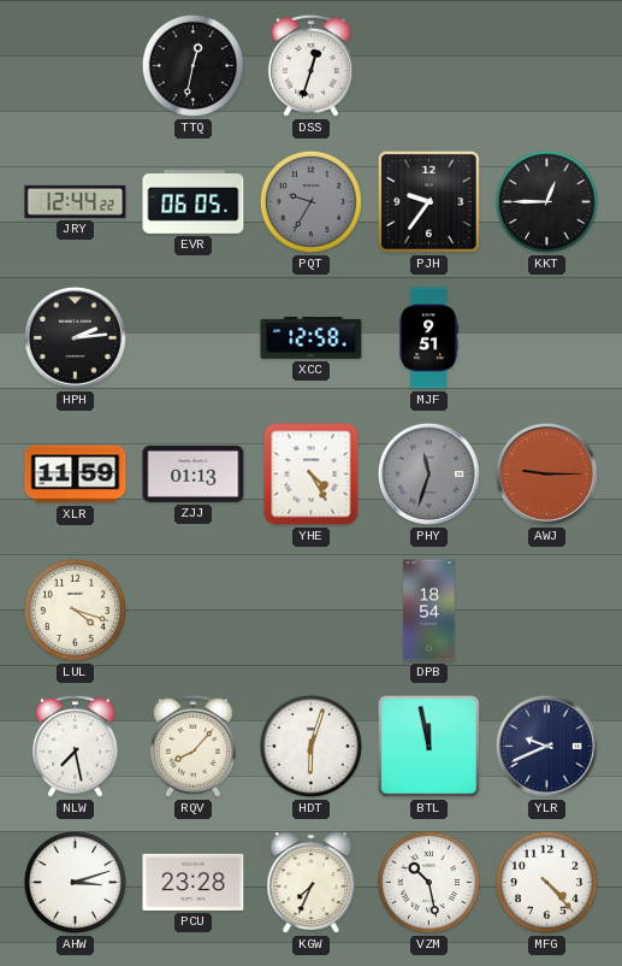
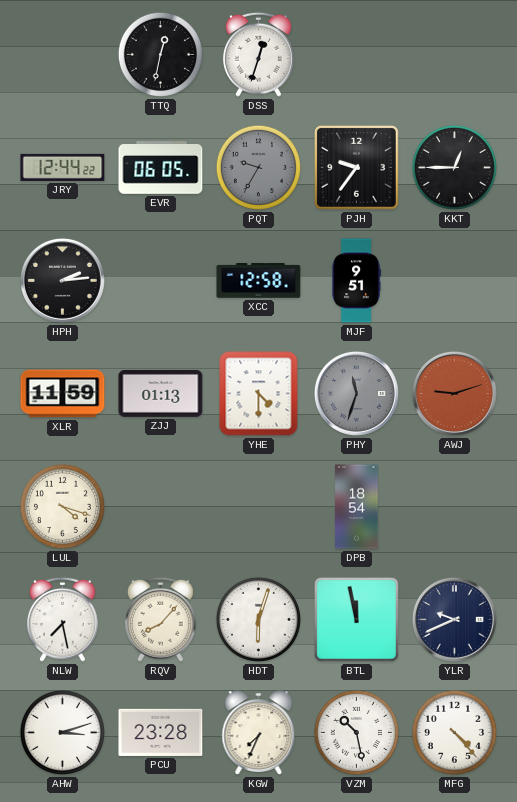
YHE: 4:25 -> 4:30
AWJ: 9:15 -> 9:12
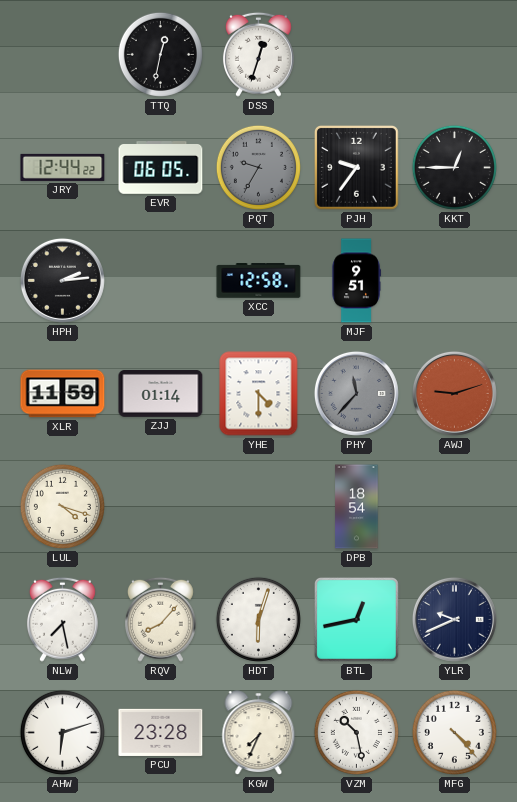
ZJJ: 01:13 -> 01:14
PHY: 11:33 -> 11:37
BTL: 11:58 -> 12:43
AHW: 3:12 -> 6:12
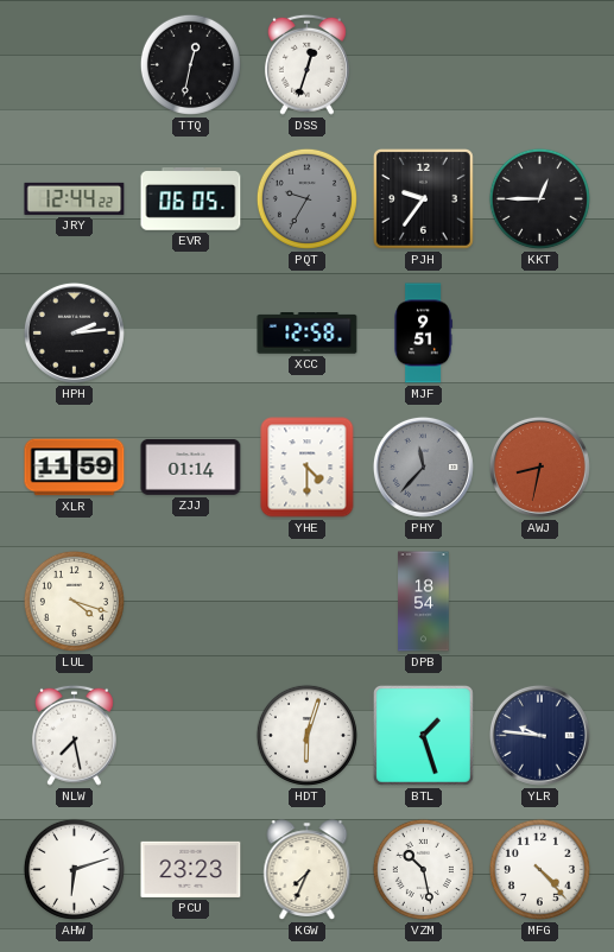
AWJ: 9:12 -> 8:32
RQV: 8:07 -> none
BTL: 12:43 -> 1:27
YLR: 9:41 -> 9:46
PCU: 23:28 -> 23:23
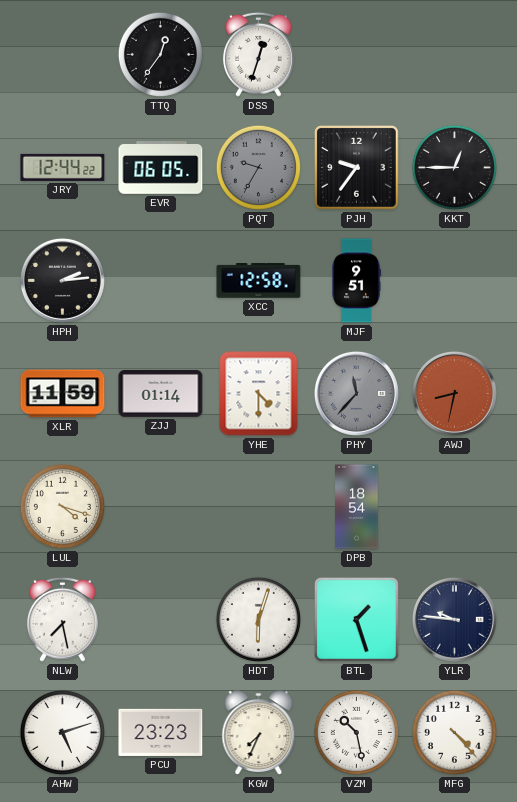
TTQ: 12:32 -> 12:36
AHW: 6:12 -> 5:12
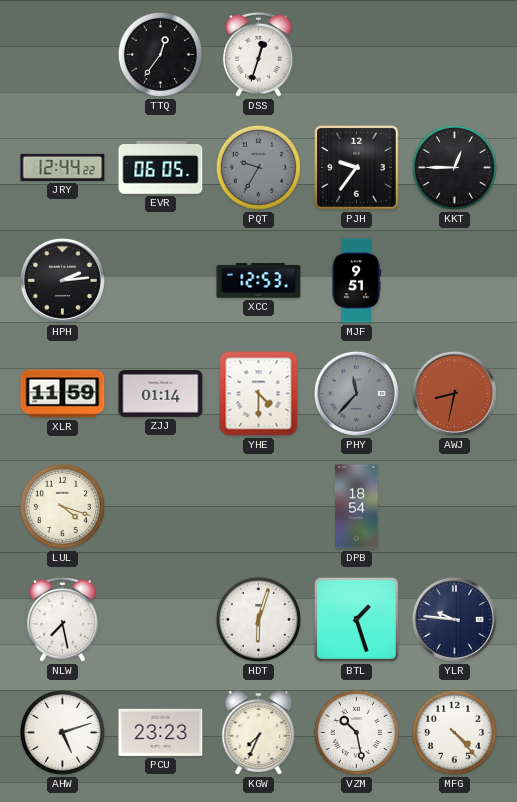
XCC: 12:58 -> 12:53
